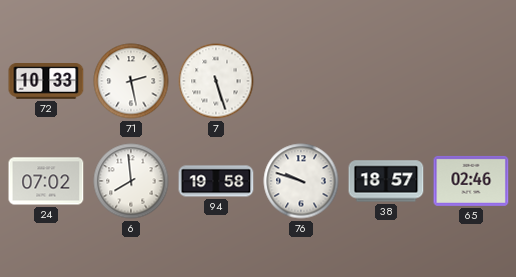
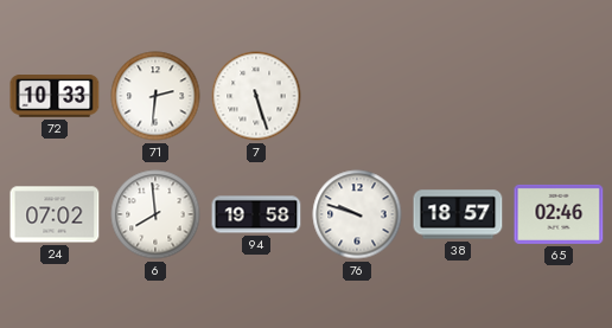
71: 2:28 -> 2:31
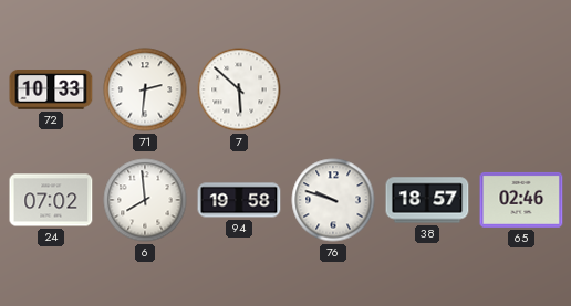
7: 5:27 -> 5:52
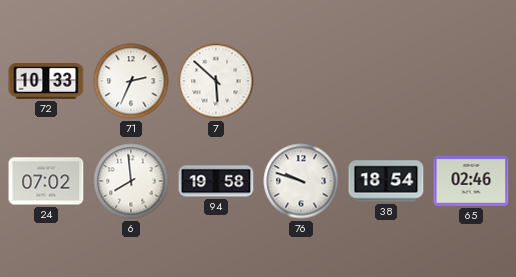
71: 2:31 -> 2:34
38: 18:57 -> 18:54
